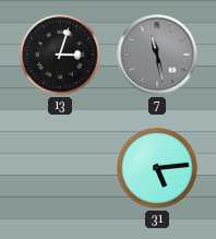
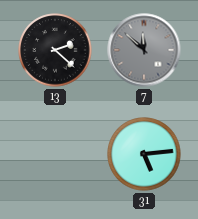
13: 3:03 -> 2:22
7: 11:28 -> 11:52
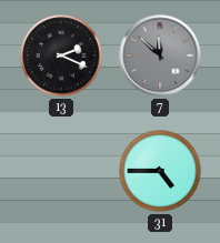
13: 2:22 -> 2:19
31: 5:14 -> 4:45
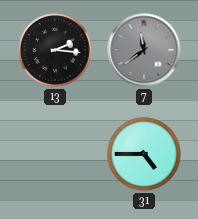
13: 2:19 -> 2:16
7: 11:52 -> 11:39
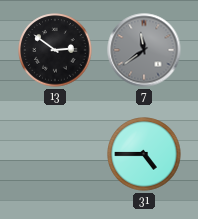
13: 2:16 -> 2:51
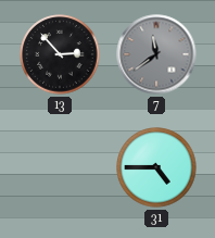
13: 2:51 -> 2:53
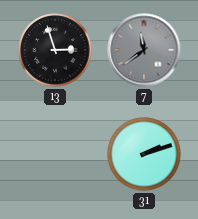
13: 2:53 -> 2:57
31: 4:45 -> 2:12
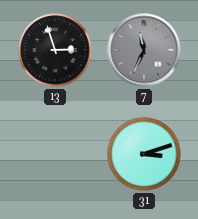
7: 11:39 -> 11:34
31: 2:12 -> 3:12
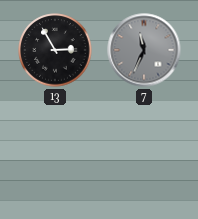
13: 2:57 -> 2:55
31: 3:12 -> none
